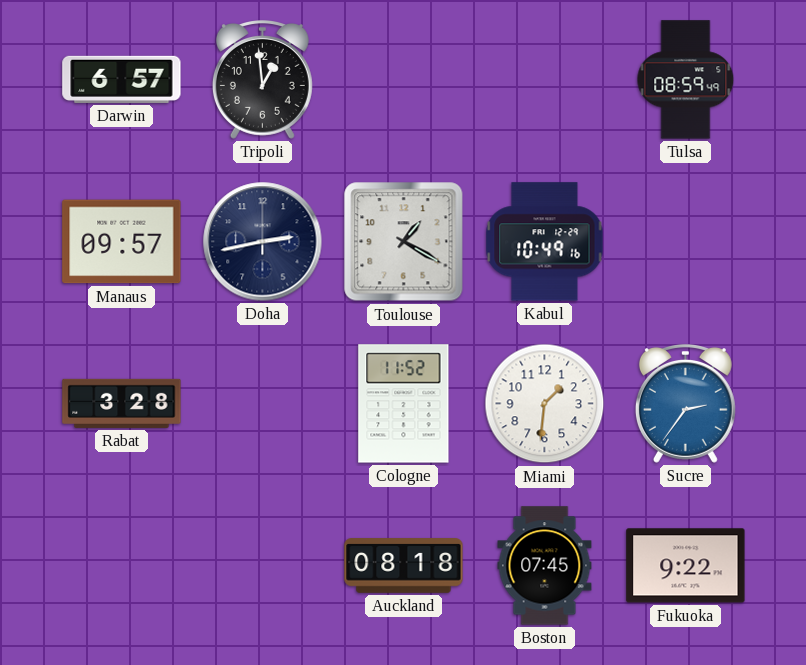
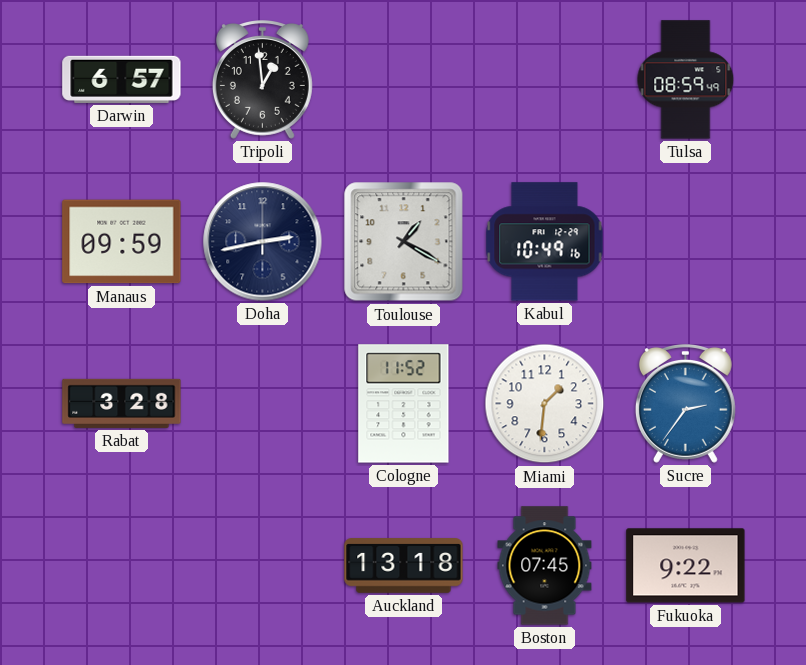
Manaus: 09:57 -> 09:59
Auckland: 08:18 -> 13:18
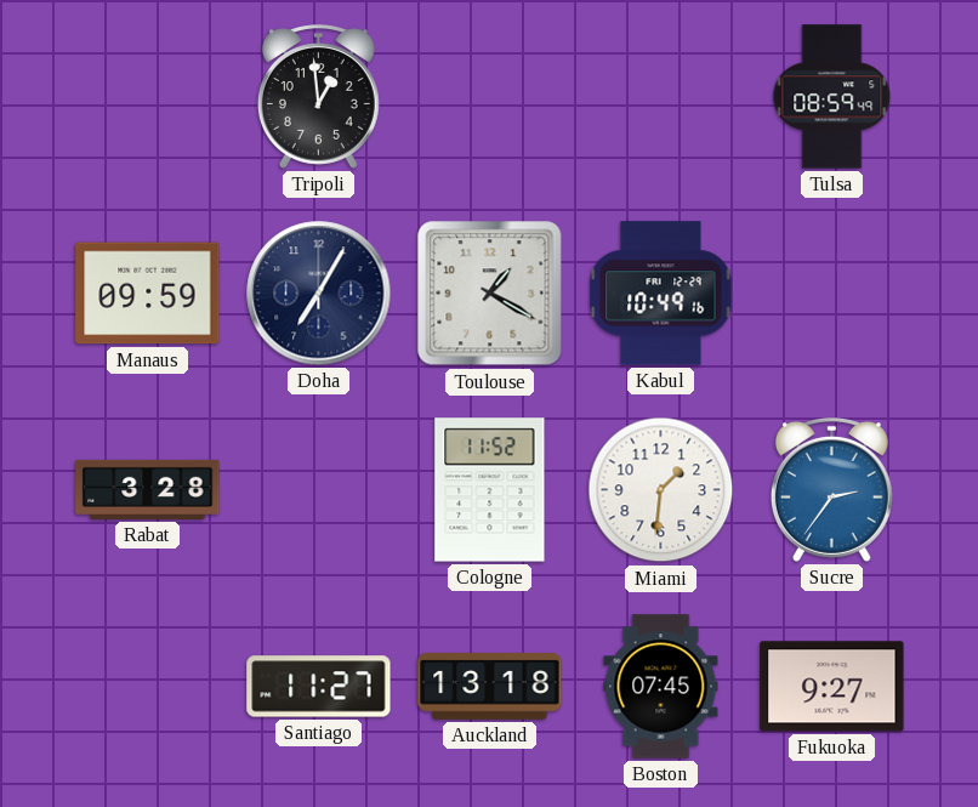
Darwin: 6:57 -> none
Doha: 2:43 -> 7:05
Santiago: none -> 11:27
Fukuoka: 9:22 -> 9:27
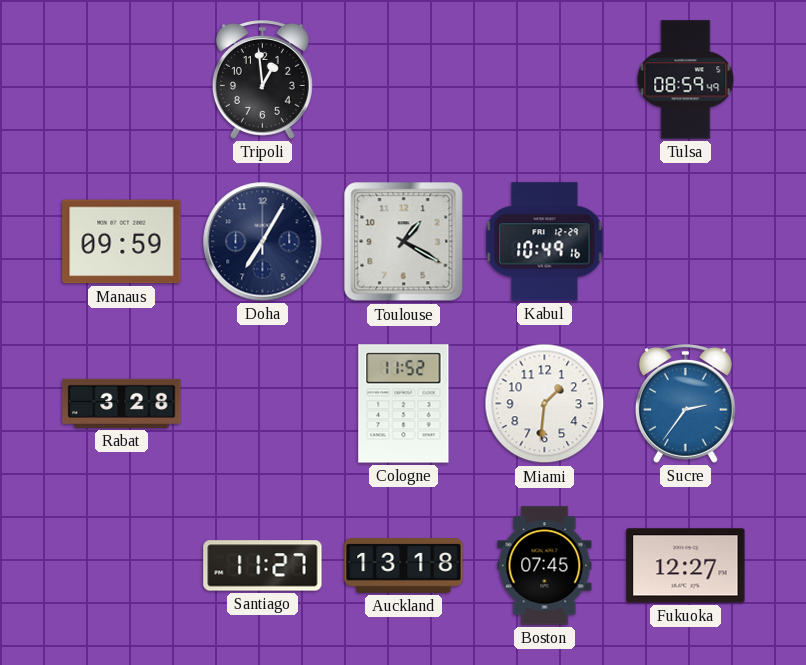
Fukuoka: 9:27 -> 12:27
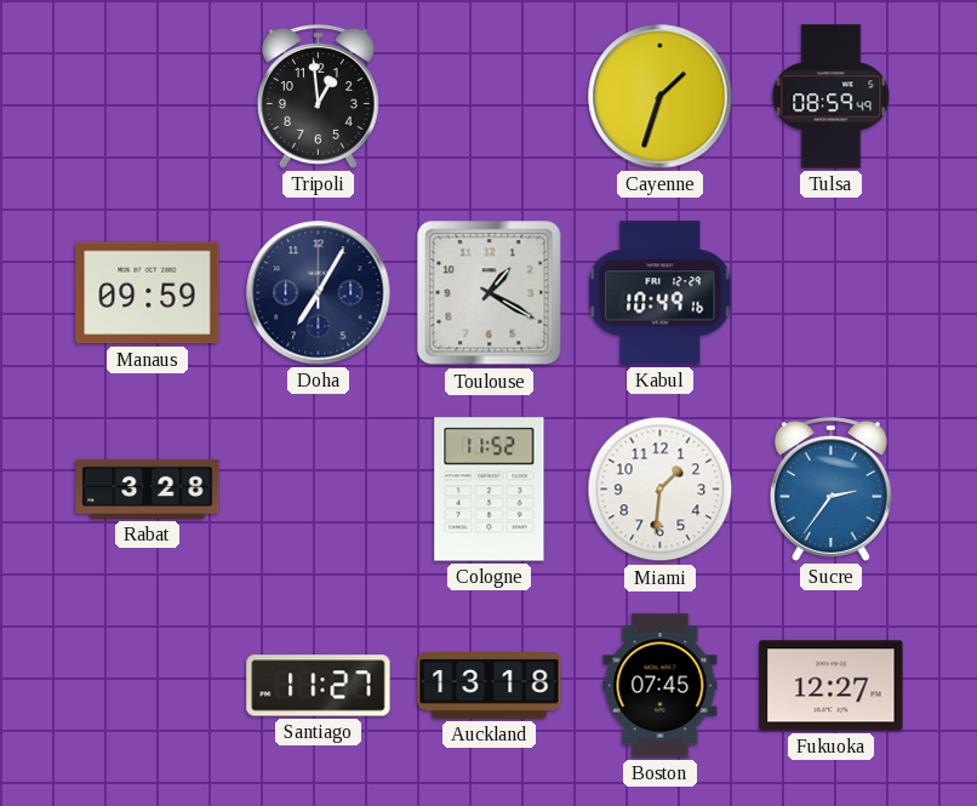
Cayenne: none -> 1:33
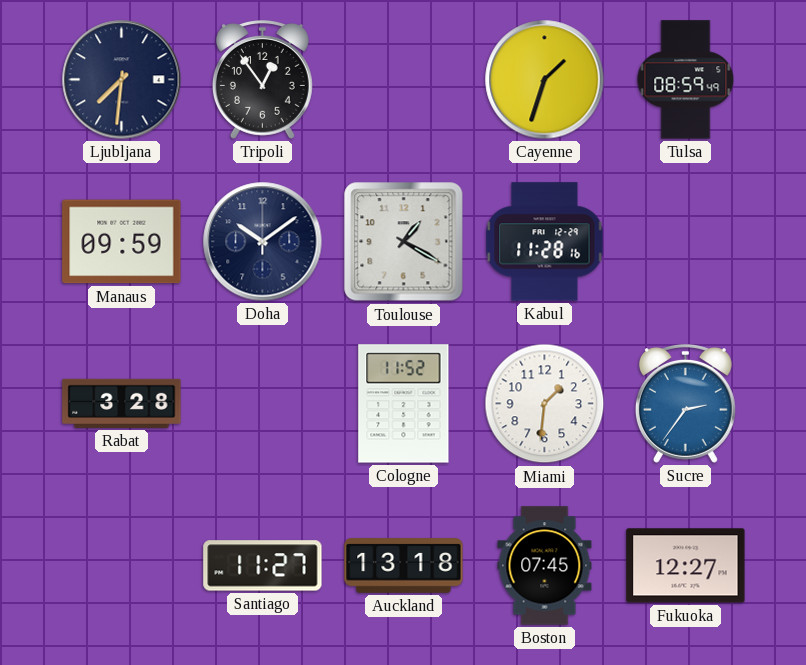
Ljubljana: none -> 7:31
Tripoli: 12:59 -> 12:54
Doha: 7:05 -> 10:09
Kabul: 10:49 -> 11:28
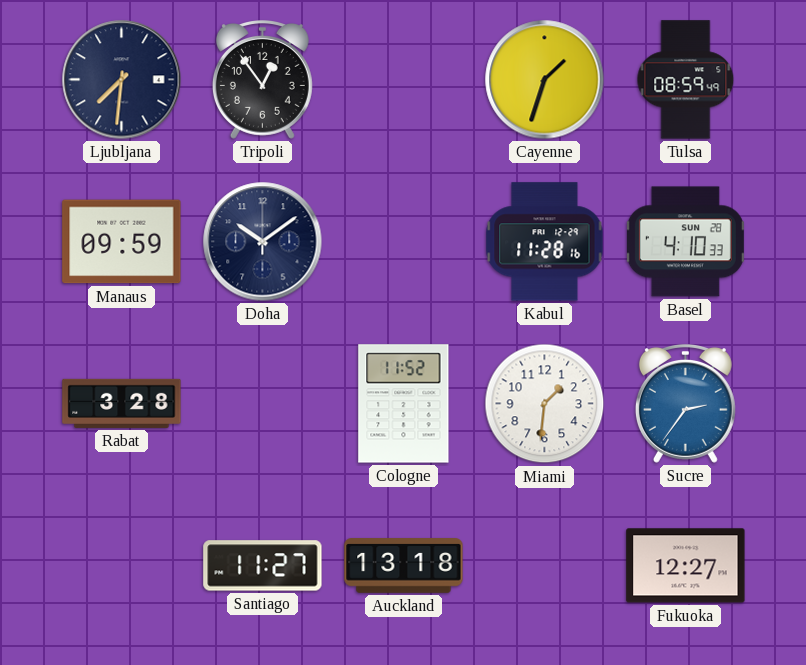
Toulouse: 1:20 -> none
Basel: none -> 4:10
Boston: 07:45 -> none
